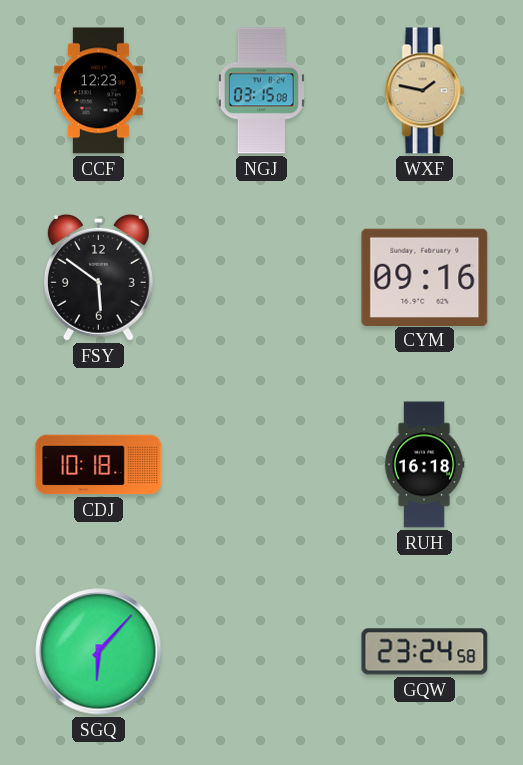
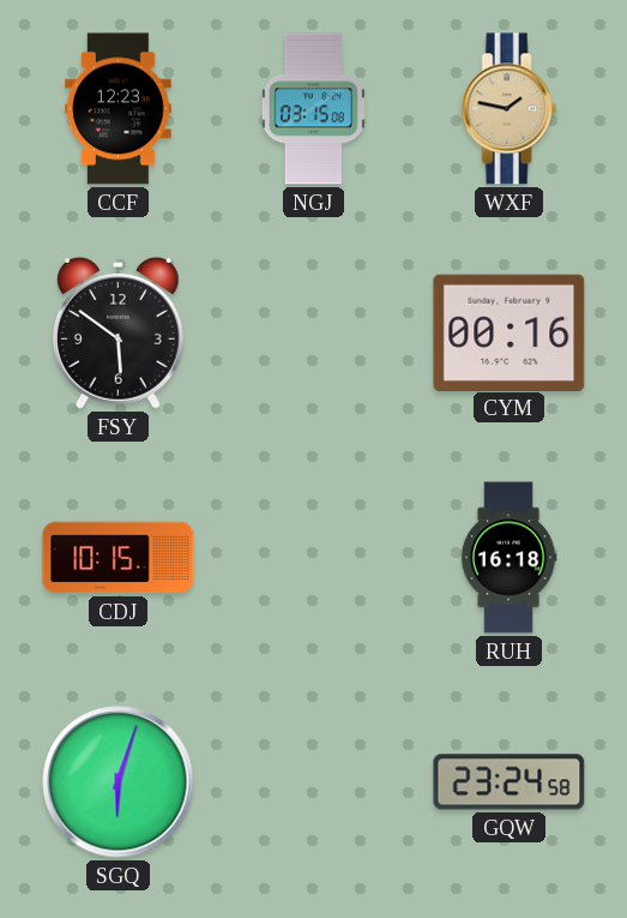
CYM: 09:16 -> 00:16
CDJ: 10:18 -> 10:15
SGQ: 6:07 -> 6:03
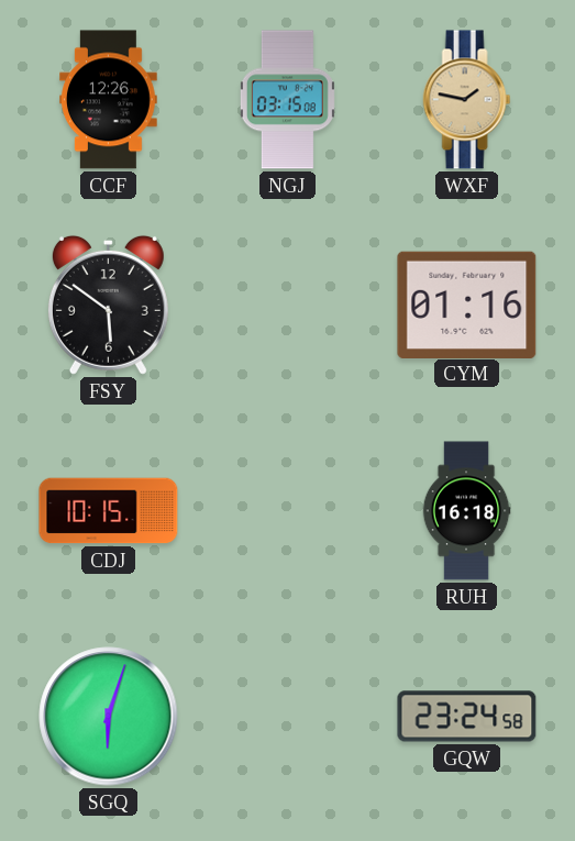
CCF: 12:23 -> 12:26
CYM: 00:16 -> 01:16
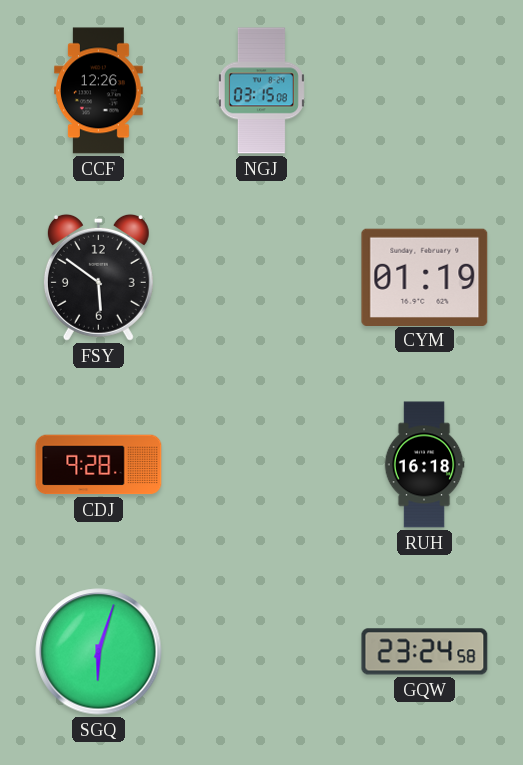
WXF: 1:47 -> none
CYM: 01:16 -> 01:19
CDJ: 10:15 -> 9:28
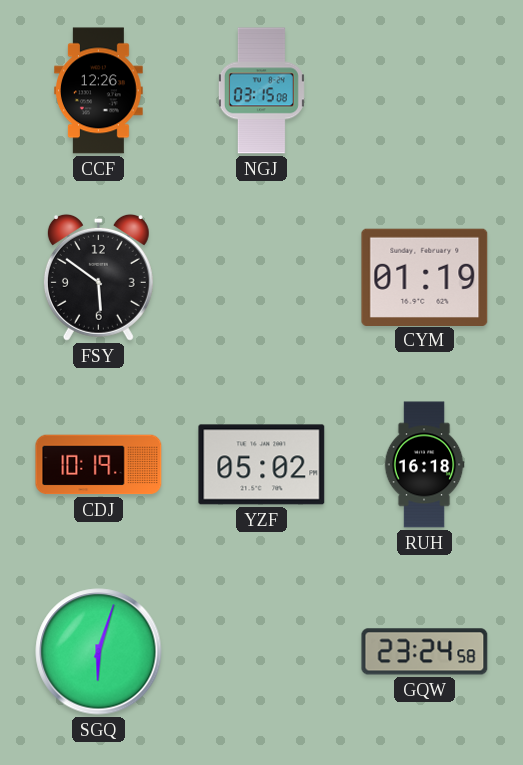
CDJ: 9:28 -> 10:19
YZF: none -> 05:02
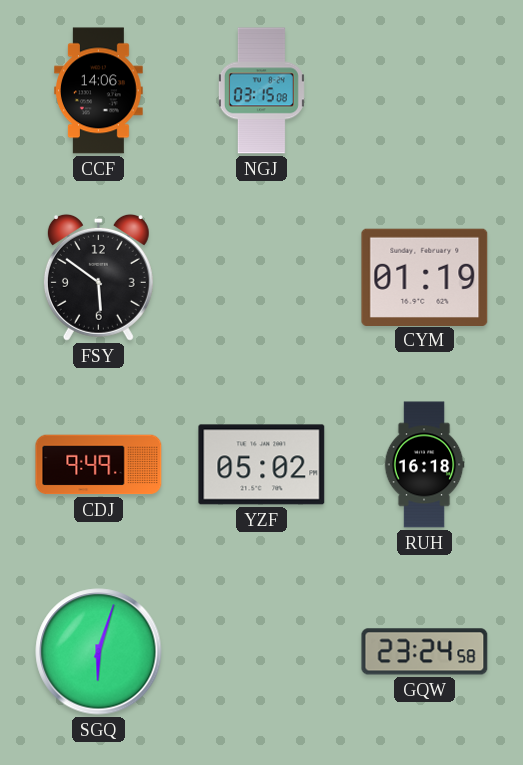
CCF: 12:26 -> 14:06
CDJ: 10:19 -> 9:49
